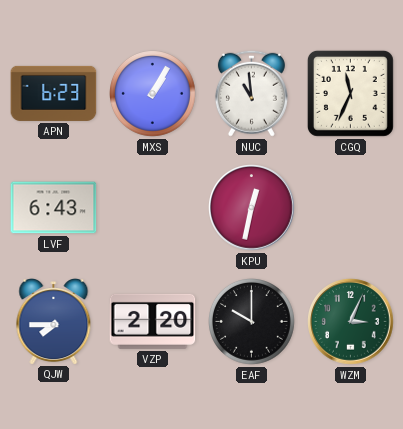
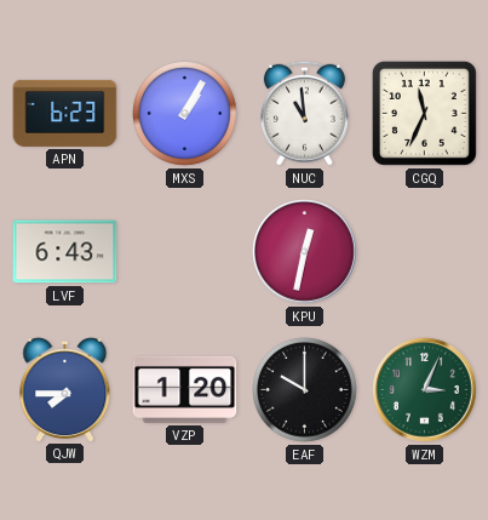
VZP: 2:20 -> 1:20
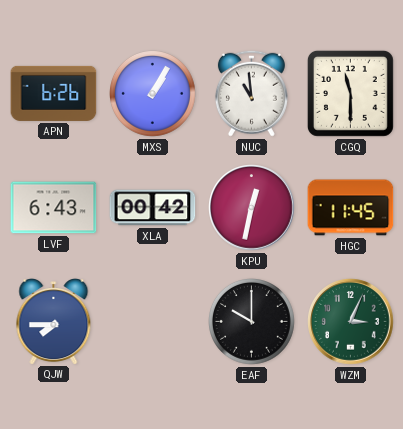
APN: 6:23 -> 6:26
CGQ: 11:34 -> 11:30
XLA: none -> 00:42
HGC: none -> 11:45
VZP: 1:20 -> none
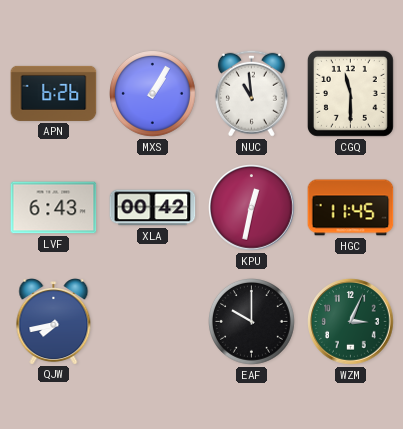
QJW: 7:45 -> 7:43
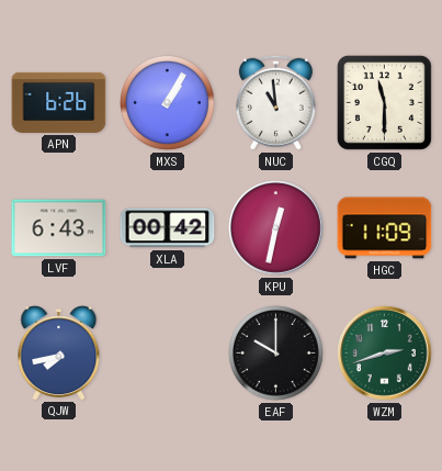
HGC: 11:45 -> 11:09
WZM: 3:04 -> 2:42
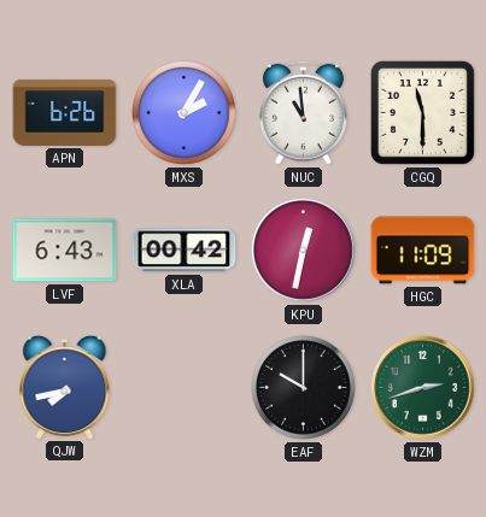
MXS: 1:05 -> 2:05
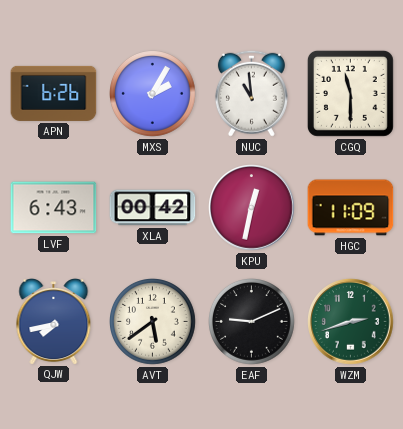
AVT: none -> 5:39
EAF: 10:00 -> 9:11
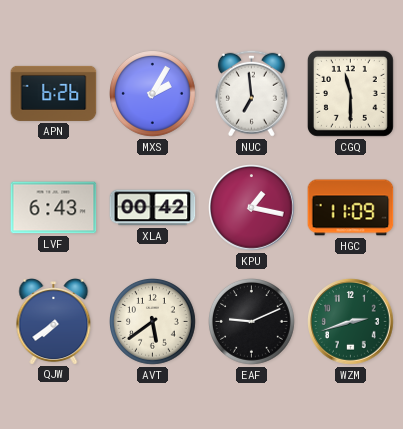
NUC: 10:59 -> 6:59
KPU: 12:32 -> 1:17
QJW: 7:43 -> 7:39
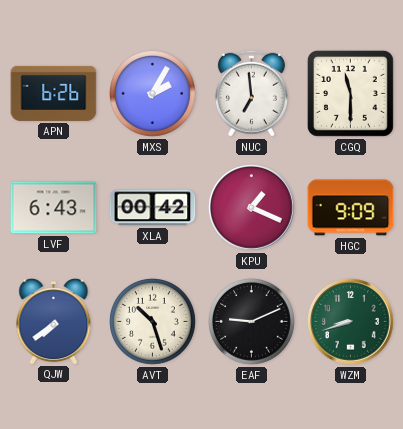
KPU: 1:17 -> 1:19
HGC: 11:09 -> 9:09
AVT: 5:39 -> 10:27
WZM: 2:42 -> 8:42
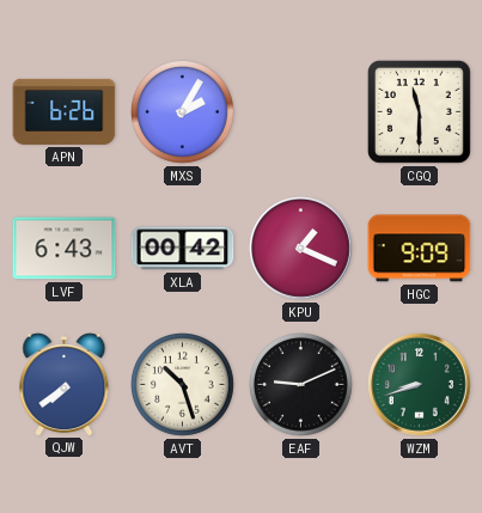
NUC: 6:59 -> none
